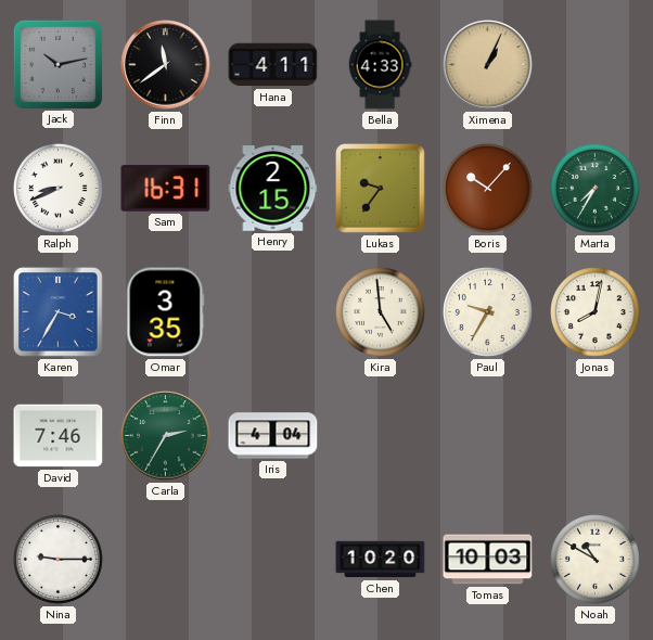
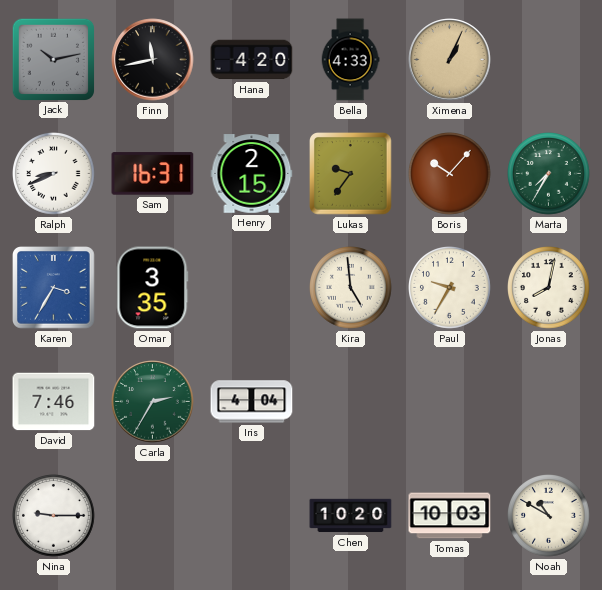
Finn: 11:39 -> 11:43
Hana: 4:11 -> 4:20
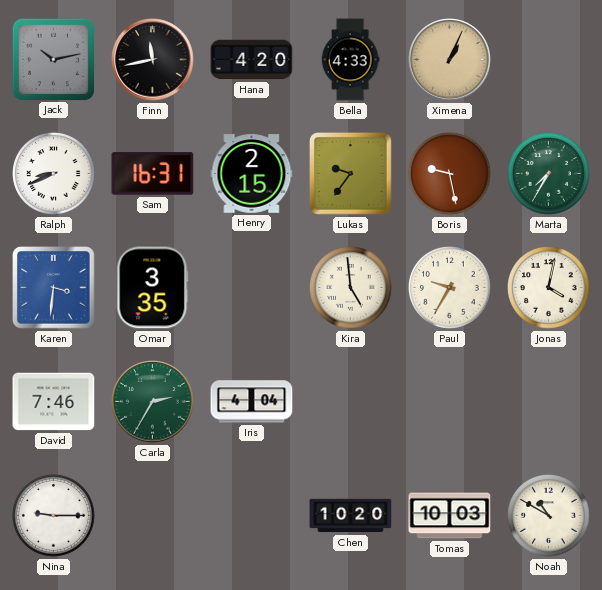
Boris: 10:07 -> 9:28
Karen: 3:35 -> 3:31
Jonas: 8:02 -> 4:02
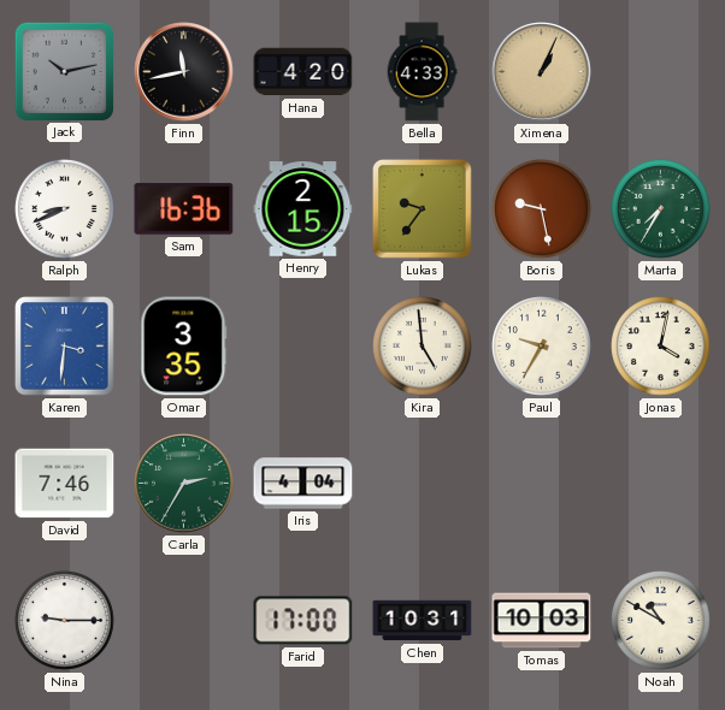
Sam: 16:31 -> 16:36
Farid: none -> 17:00
Chen: 10:20 -> 10:31
